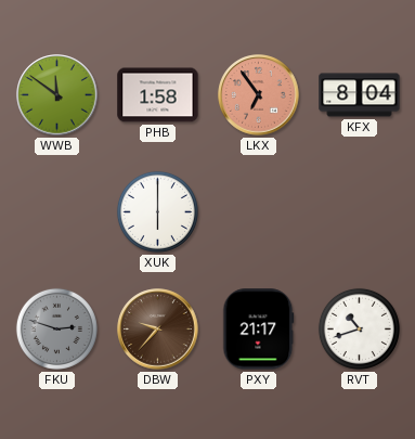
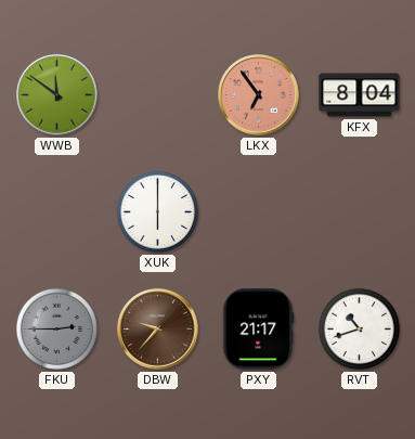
PHB: 1:58 -> none
FKU: 2:48 -> 2:45
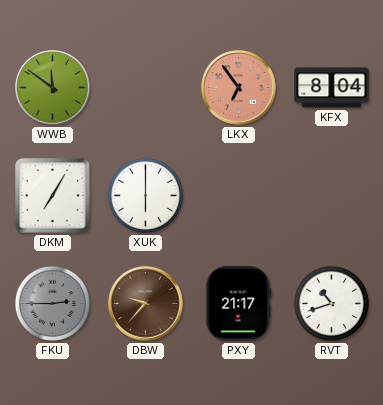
DKM: none -> 7:05
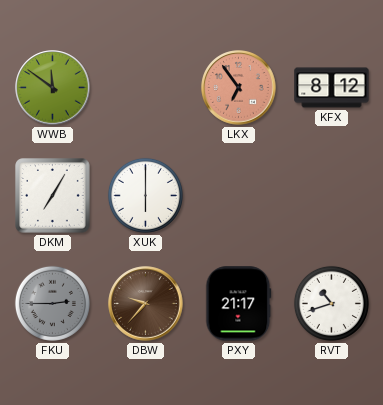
KFX: 8:04 -> 8:12
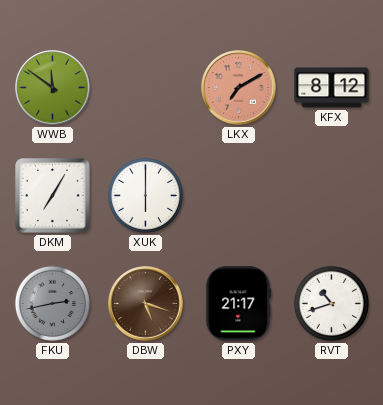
LKX: 6:54 -> 7:10
FKU: 2:45 -> 2:43
DBW: 9:37 -> 5:18
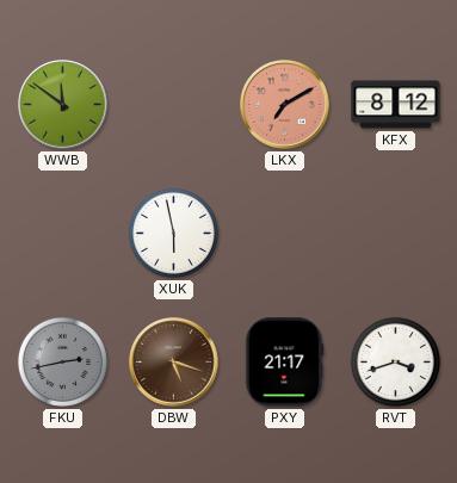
DKM: 7:05 -> none
XUK: 6:00 -> 5:58
RVT: 10:42 -> 3:42
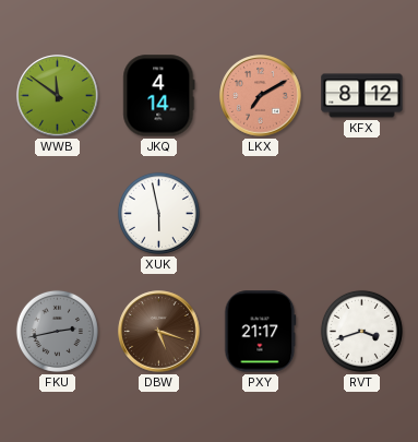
JKQ: none -> 4:14
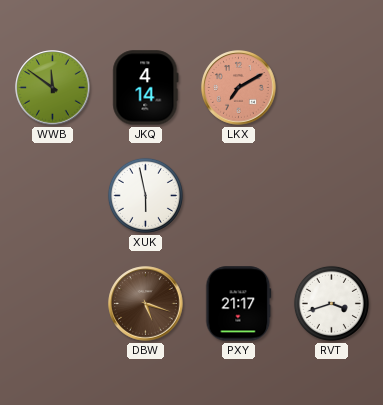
KFX: 8:12 -> none
FKU: 2:43 -> none
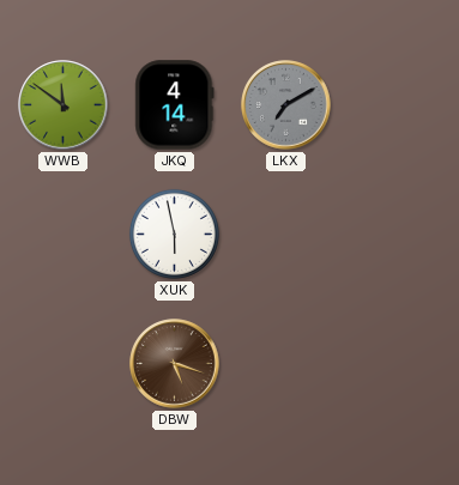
LKX dial: salmon -> grey
PXY: 21:17 -> none
RVT: 3:42 -> none
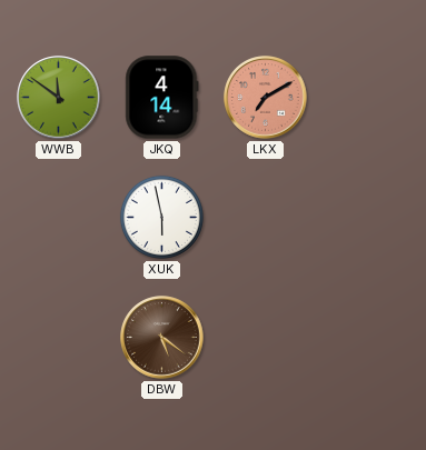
LKX dial: grey -> salmon
DBW: 5:18 -> 5:21
